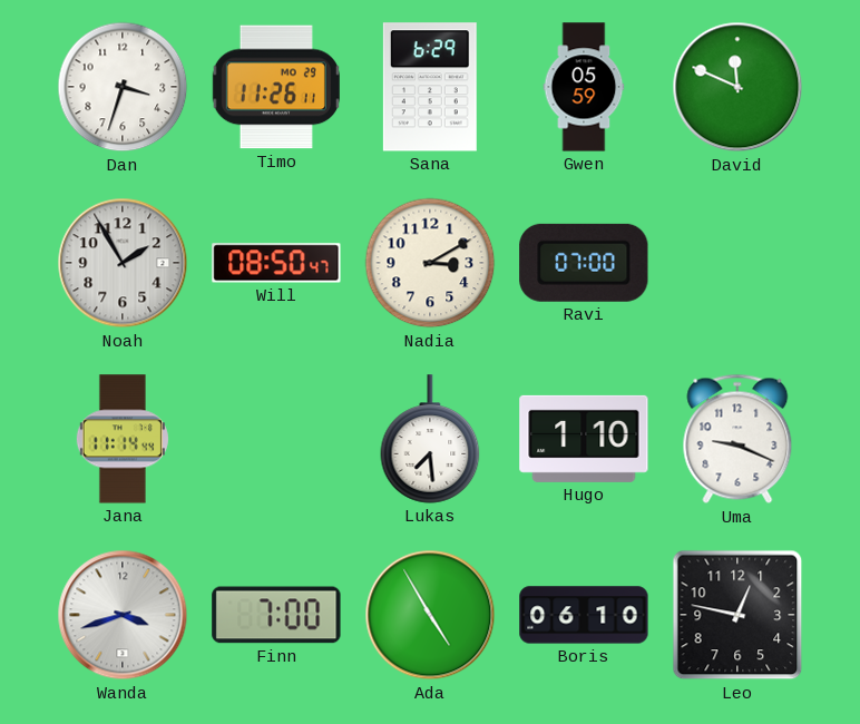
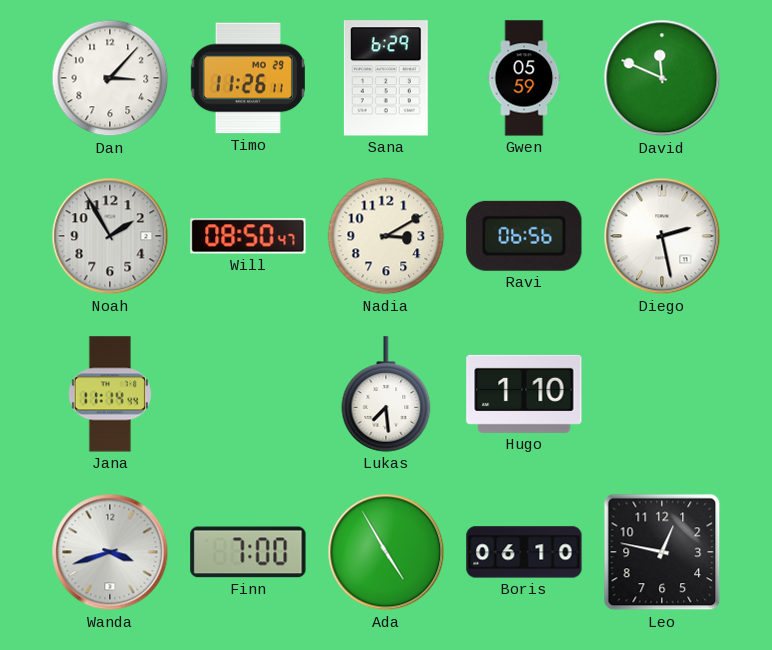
Dan: 3:33 -> 3:07
Ravi: 07:00 -> 06:56
Diego: none -> 2:28
Uma: 9:19 -> none
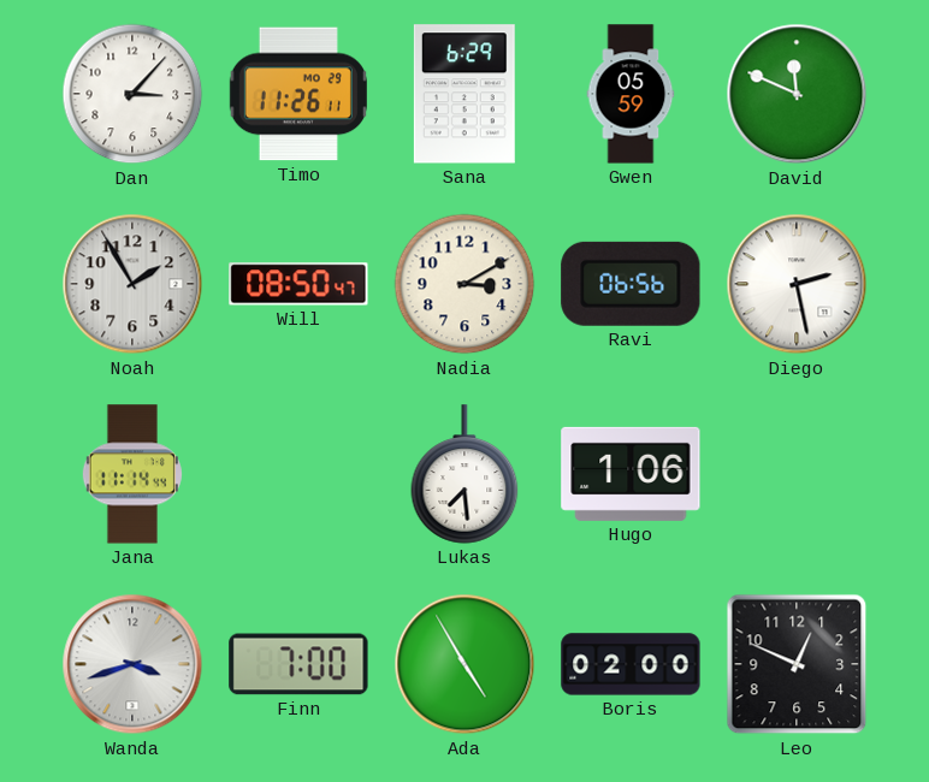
Hugo: 1:10 -> 1:06
Boris: 06:10 -> 02:00
Leo: 12:47 -> 12:49
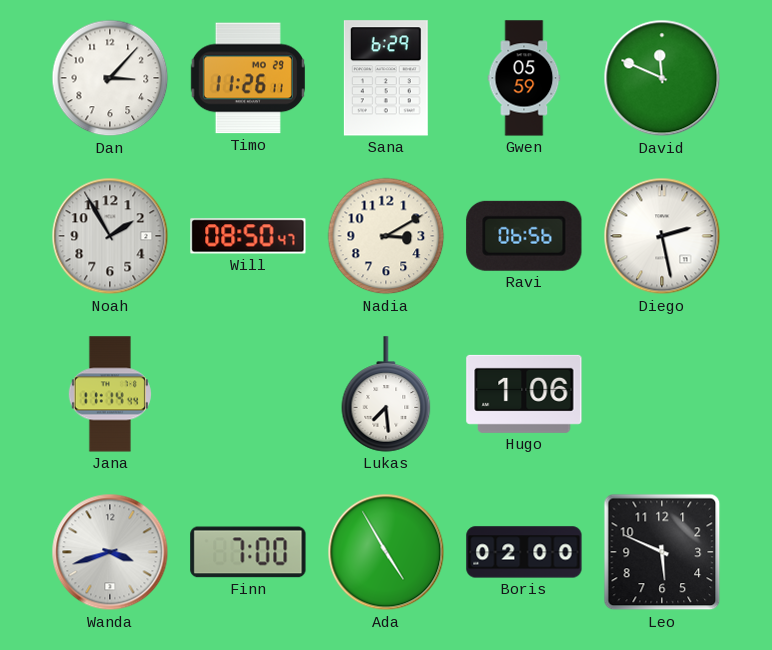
Leo: 12:49 -> 5:49
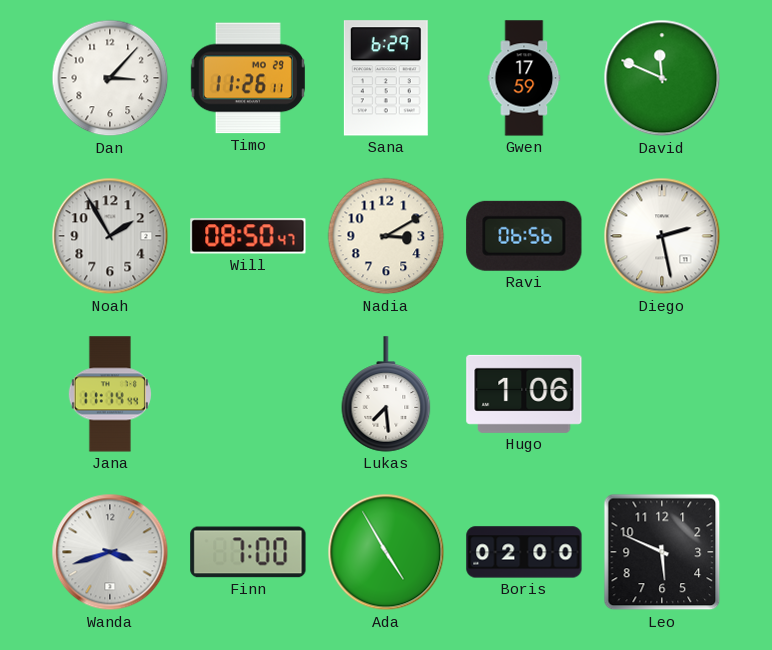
Gwen: 05:59 -> 17:59
